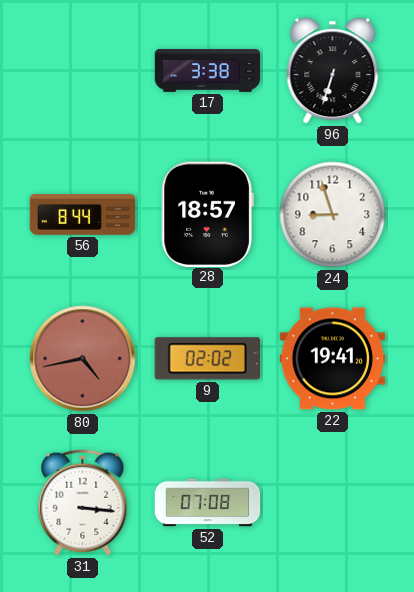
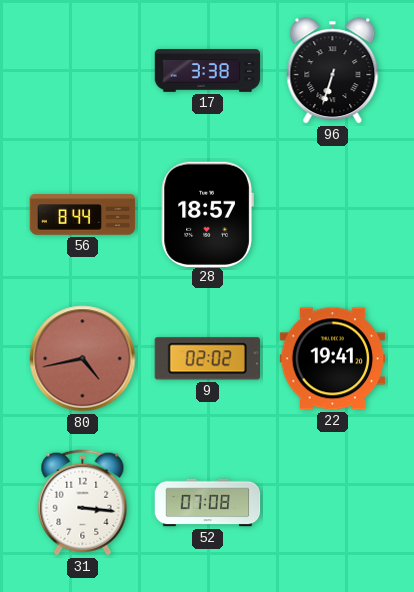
24: 8:57 -> none
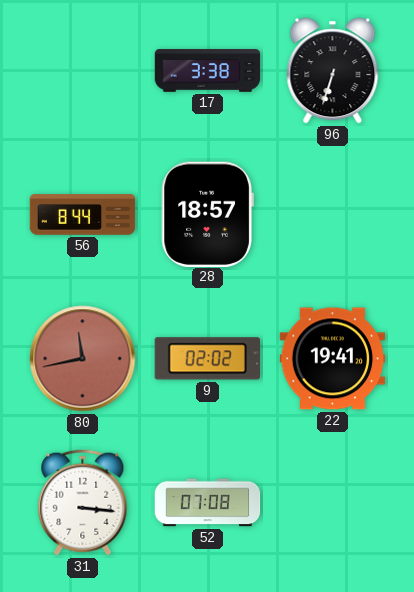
80: 4:43 -> 11:43
